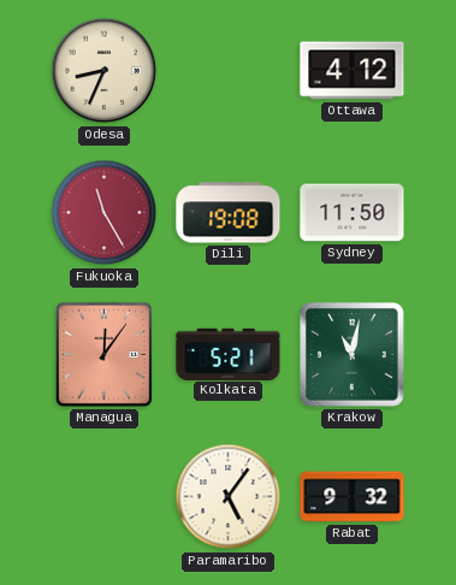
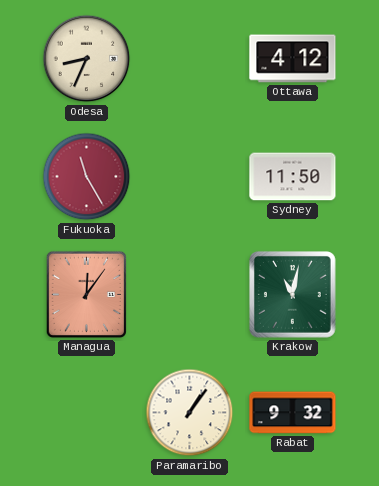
Dili: 19:08 -> none
Kolkata: 5:21 -> none
Paramaribo: 5:06 -> 1:06
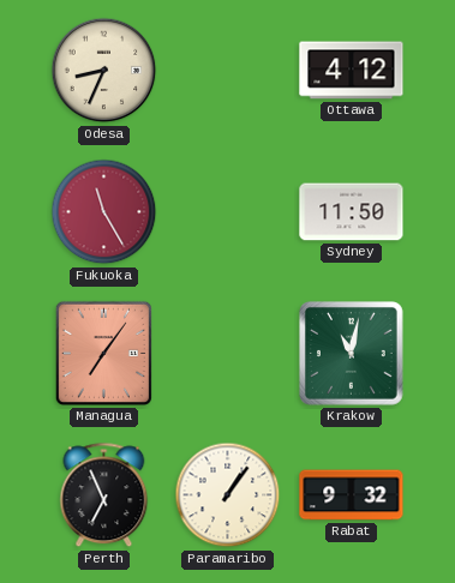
Managua: 12:06 -> 7:06
Perth: none -> 6:56
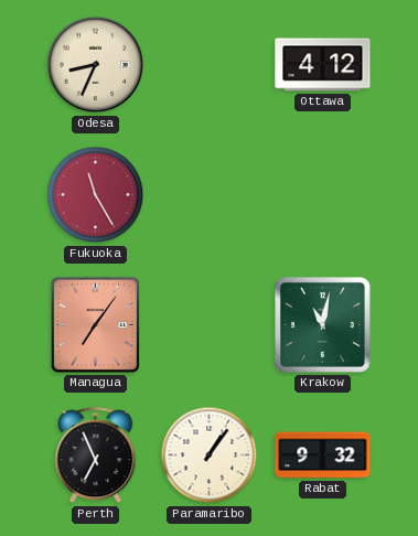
Sydney: 11:50 -> none
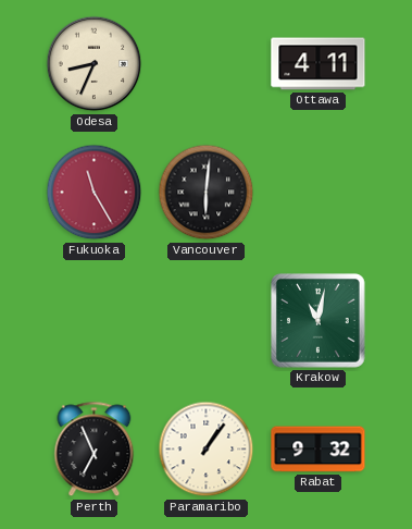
Ottawa: 4:12 -> 4:11
Vancouver: none -> 6:01
Managua: 7:06 -> none
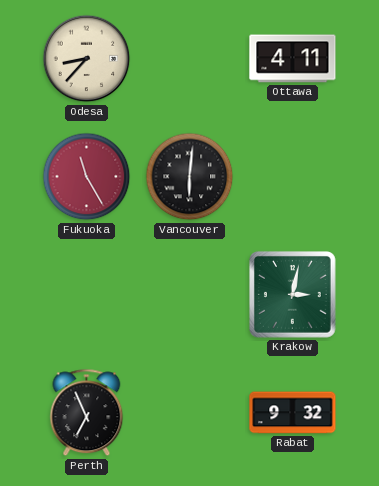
Odesa: 8:34 -> 8:37
Krakow: 11:02 -> 3:02
Paramaribo: 1:06 -> none
